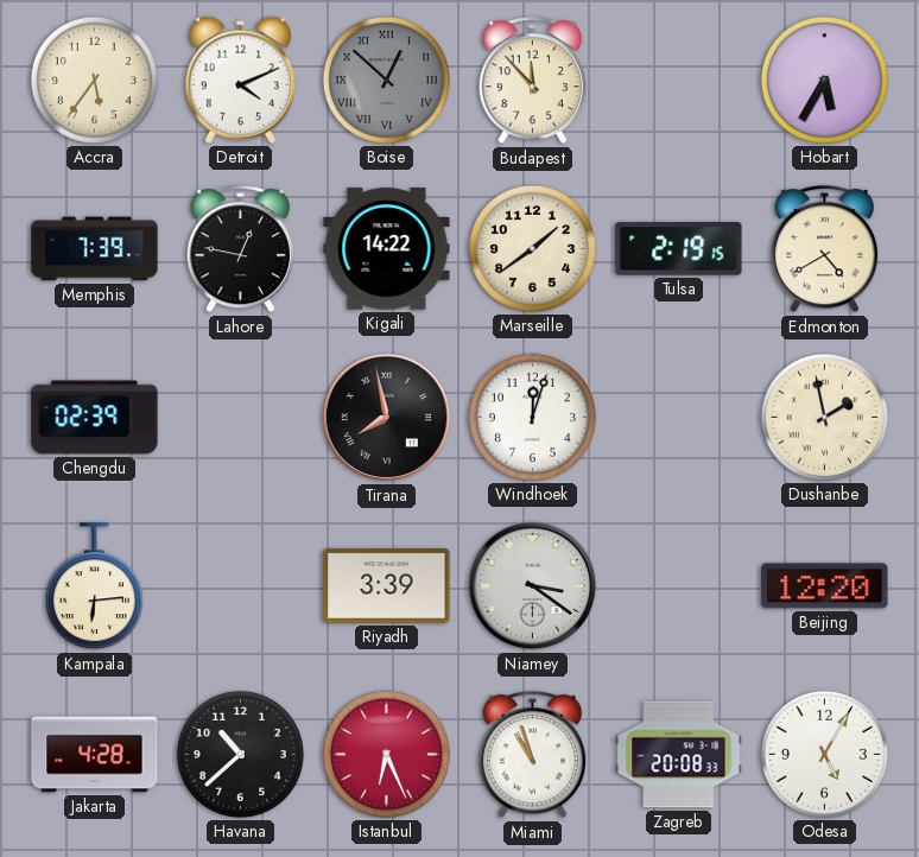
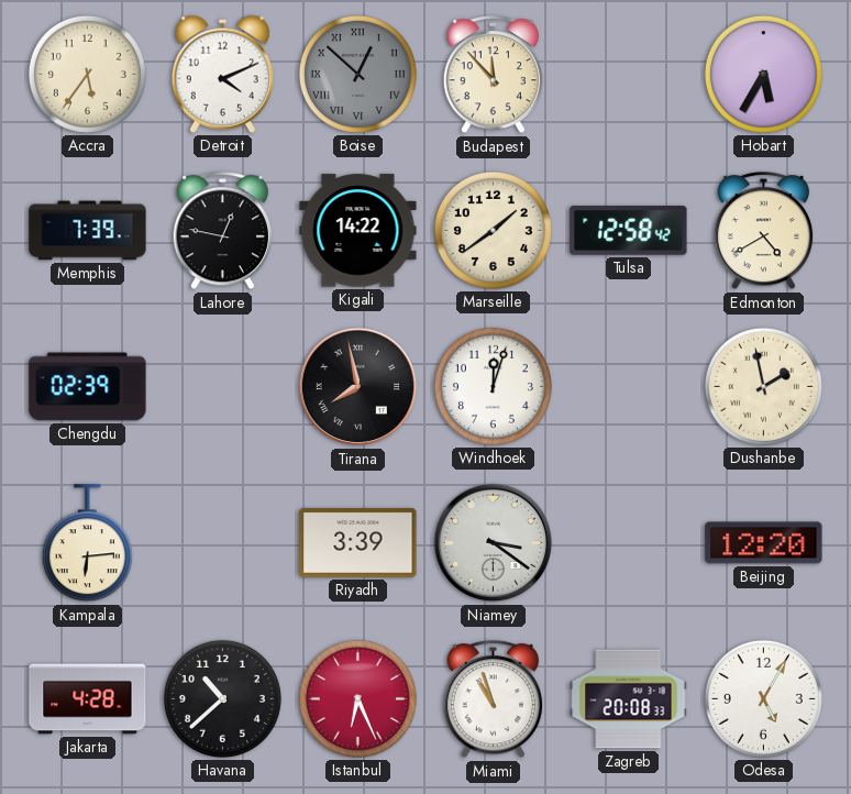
Tulsa: 2:19 -> 12:58
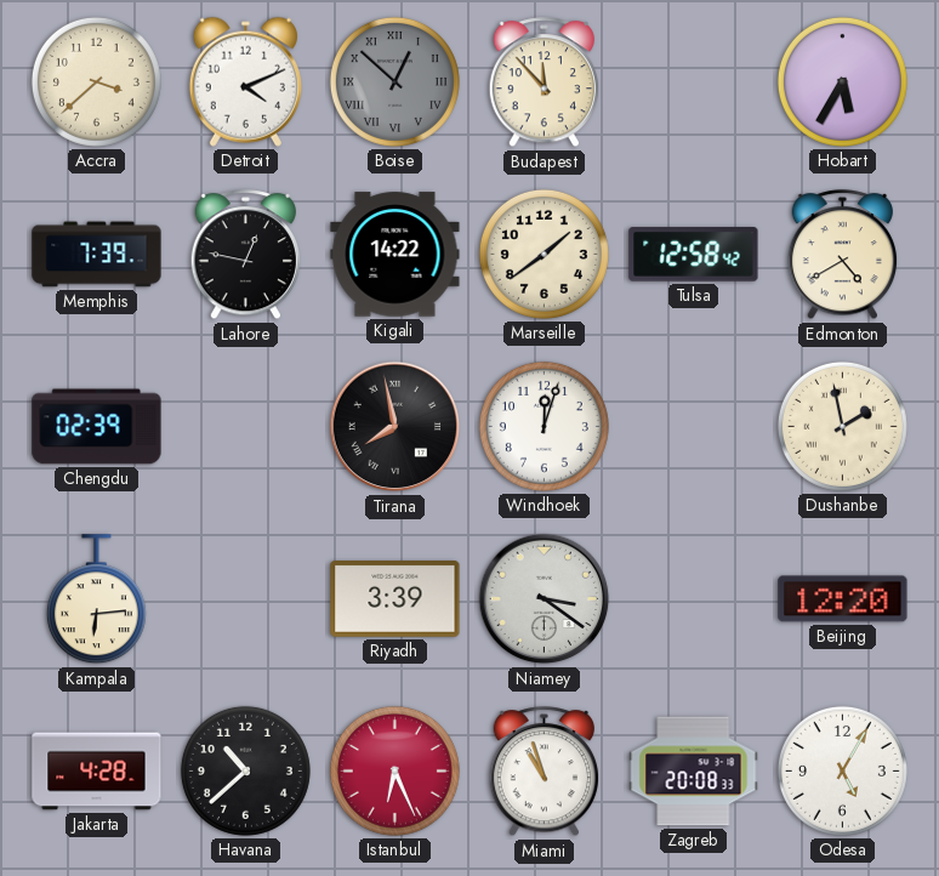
Accra: 5:36 -> 3:38
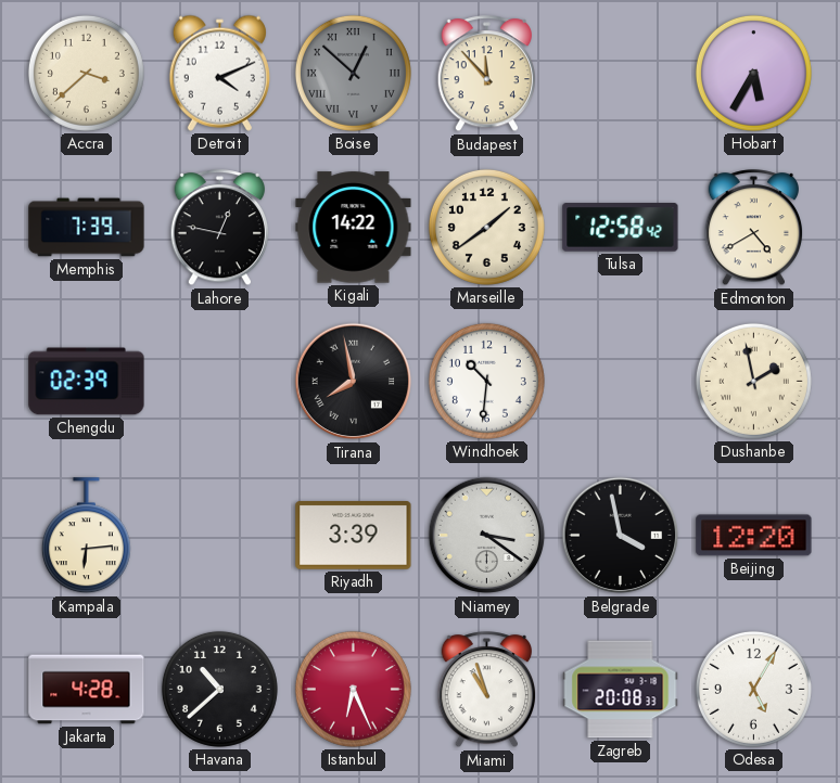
Windhoek: 12:03 -> 10:31
Belgrade: none -> 3:58
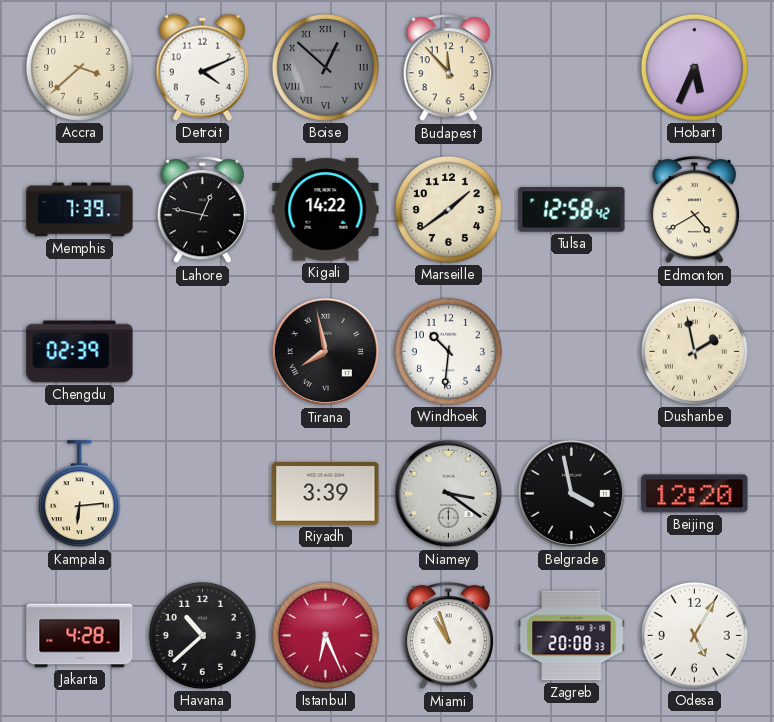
Hobart: 5:35 -> 5:34
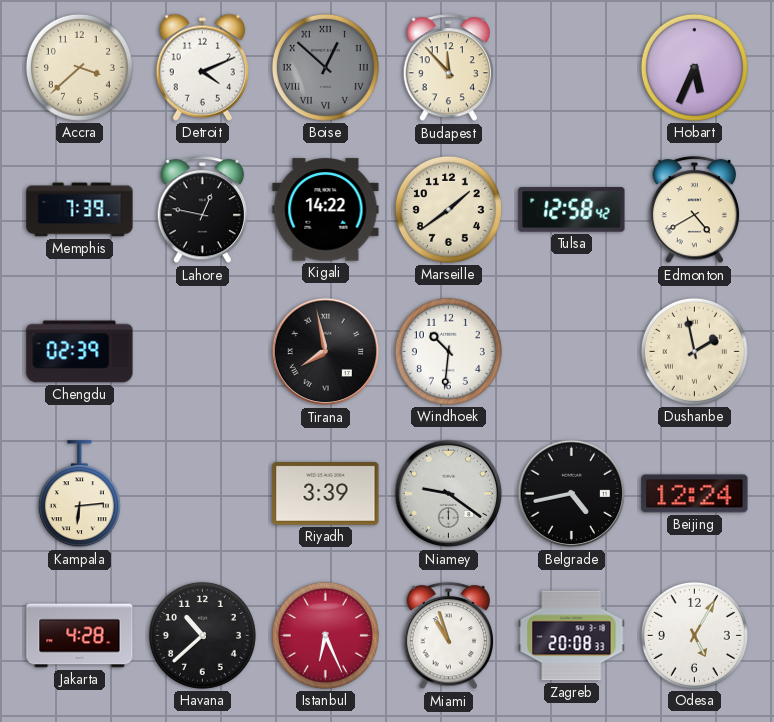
Niamey: 3:21 -> 9:21
Belgrade: 3:58 -> 4:43
Beijing: 12:20 -> 12:24
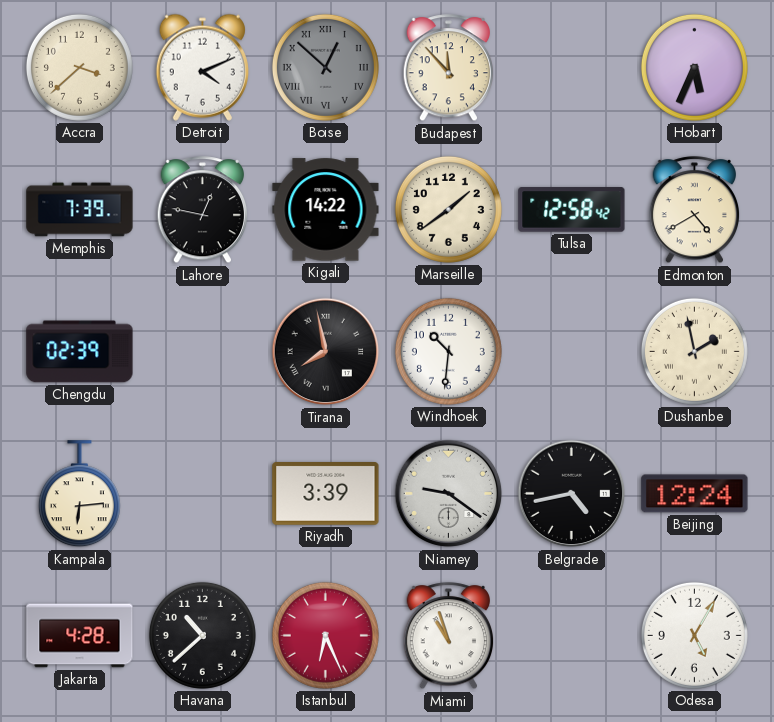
Zagreb: 20:08 -> none
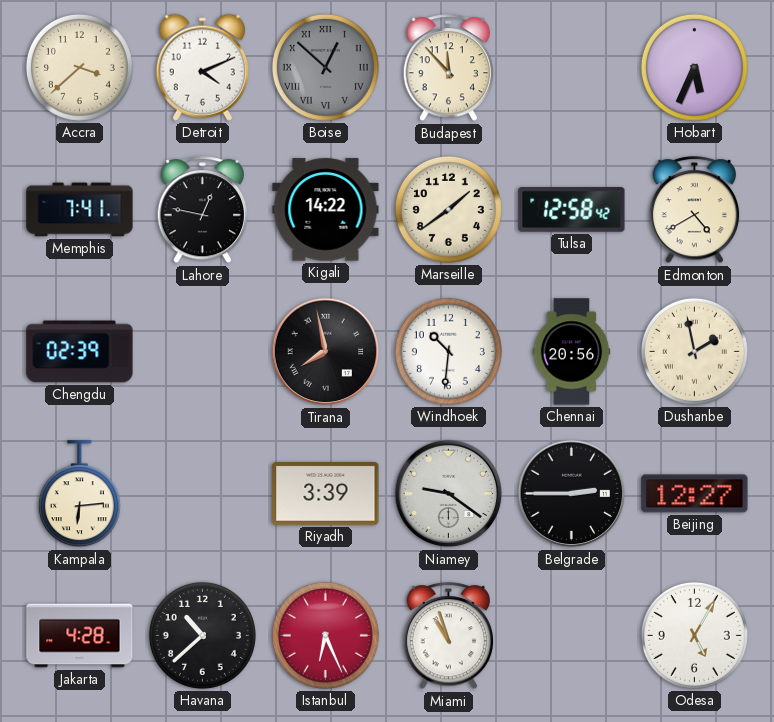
Memphis: 7:39 -> 7:41
Chennai: none -> 20:56
Belgrade: 4:43 -> 2:45
Beijing: 12:24 -> 12:27
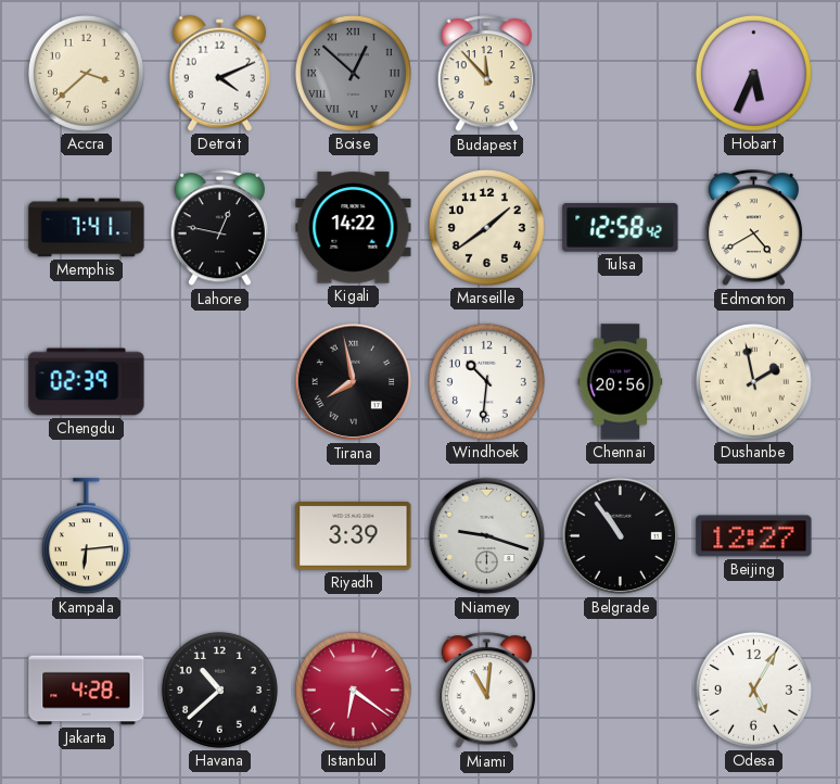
Niamey: 9:21 -> 9:18
Belgrade: 2:45 -> 10:54
Istanbul: 6:26 -> 6:21
Miami: 10:57 -> 11:01
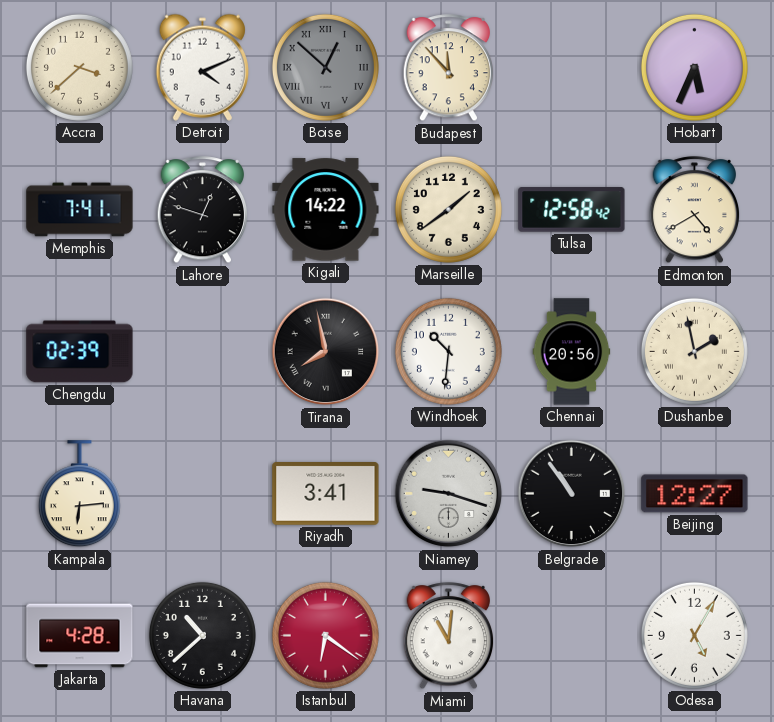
Lahore: 12:47 -> 12:48
Riyadh: 3:39 -> 3:41
